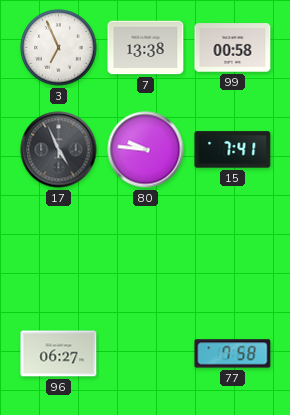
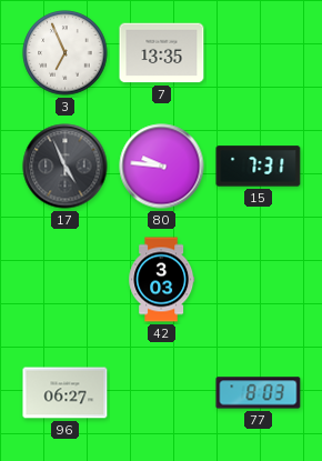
7: 13:38 -> 13:35
99: 00:58 -> none
15: 7:41 -> 7:31
42: none -> 3:03
77: 7:58 -> 8:03
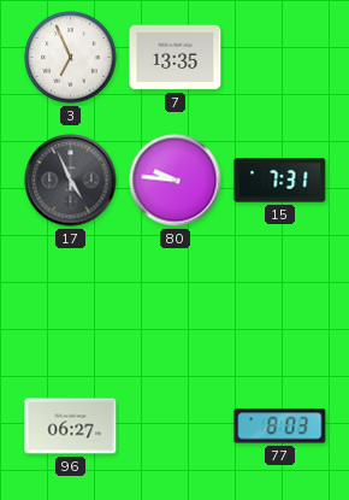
42: 3:03 -> none
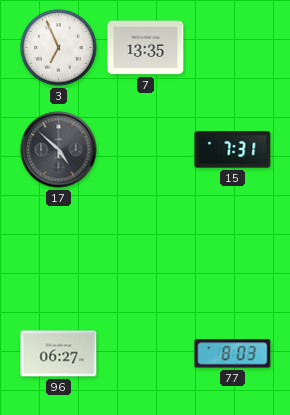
17: 4:56 -> 4:52
80: 9:46 -> none
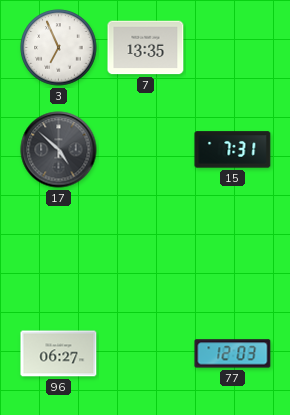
77: 8:03 -> 12:03
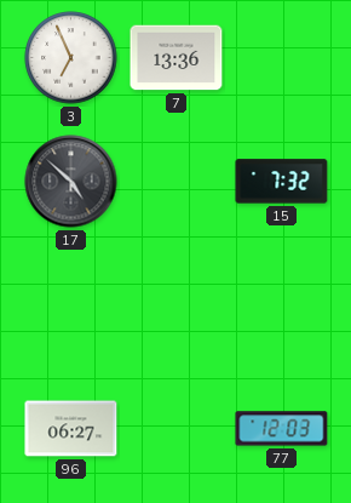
7: 13:35 -> 13:36
15: 7:31 -> 7:32
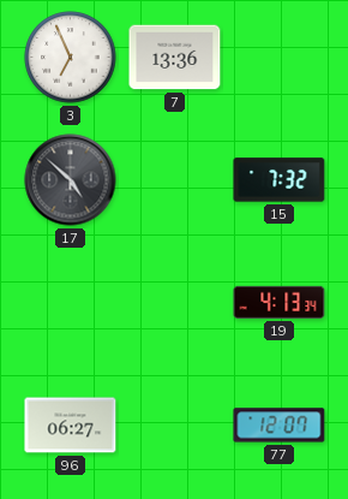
19: none -> 4:13
77: 12:03 -> 12:07
